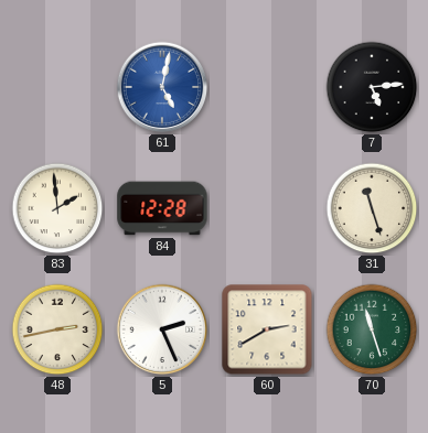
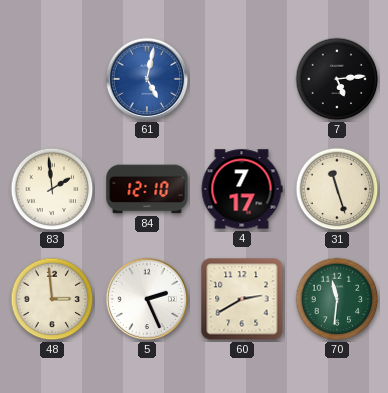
84: 12:28 -> 12:10
4: none -> 7:17
48: 2:43 -> 2:59
70: 11:27 -> 11:31
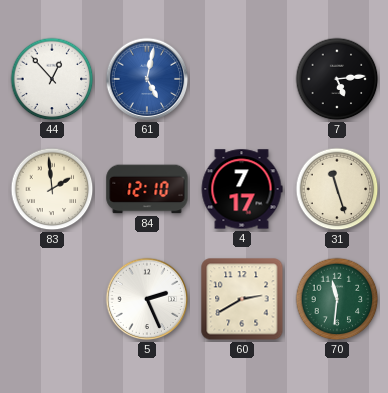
44: none -> 12:53
48: 2:59 -> none
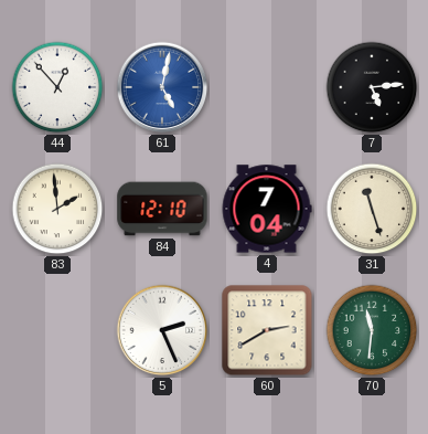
4: 7:17 -> 7:04
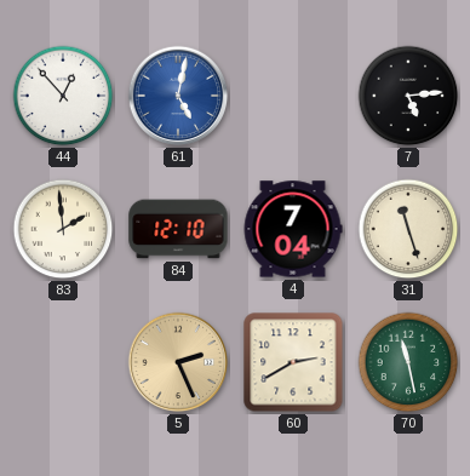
5 dial: white -> champagne
70: 11:31 -> 11:28
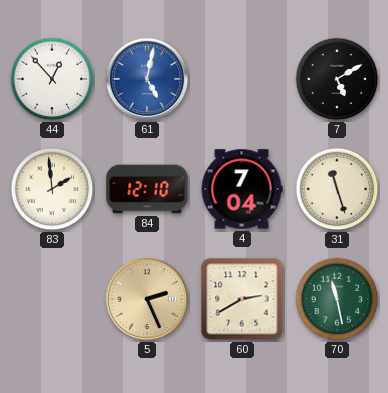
7: 5:14 -> 5:10
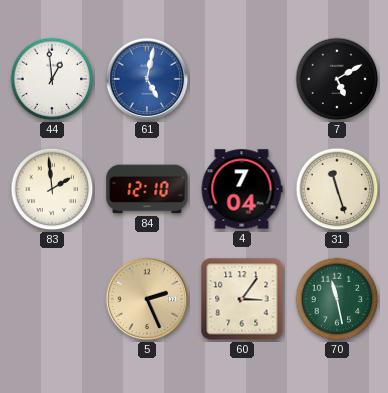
44: 12:53 -> 12:59
60: 2:40 -> 3:06
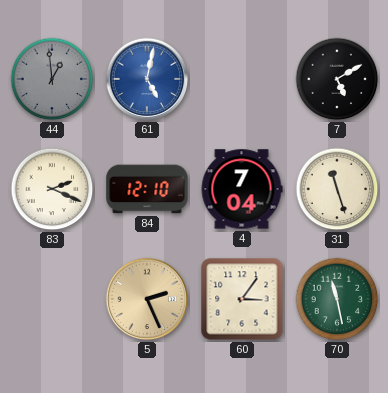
44 dial: white -> grey
83: 1:59 -> 2:19
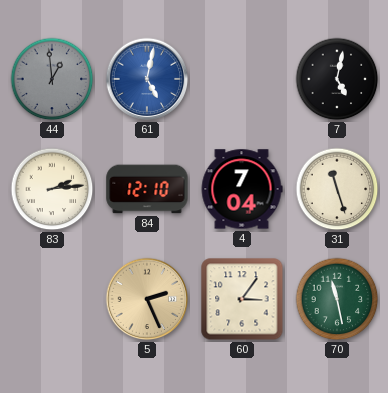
7: 5:10 -> 5:02
83: 2:19 -> 2:14
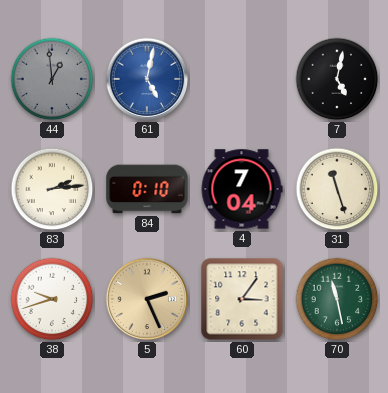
84: 12:10 -> 0:10
38: none -> 9:42
